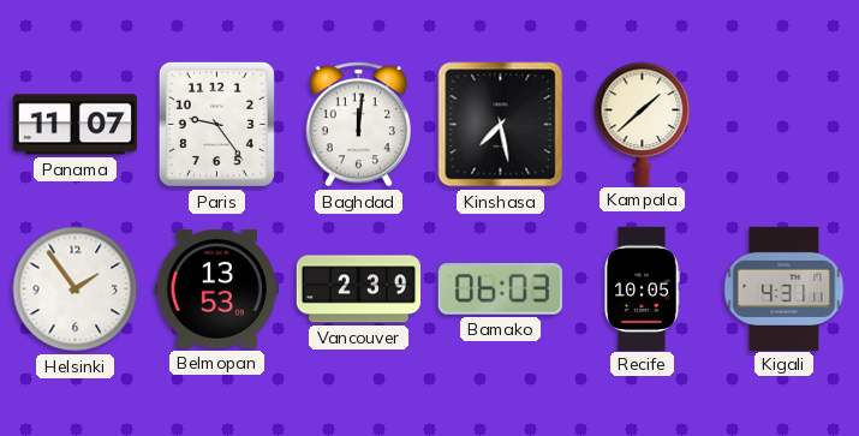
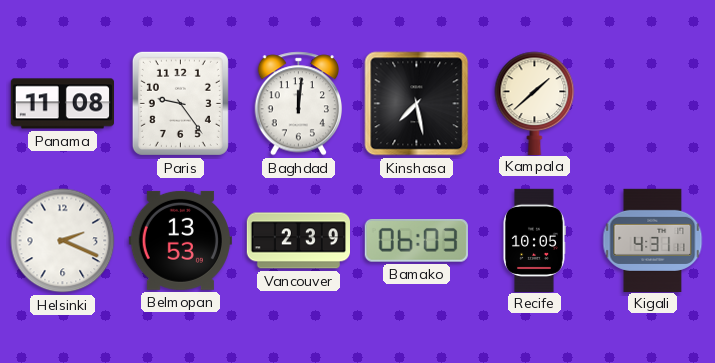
Panama: 11:07 -> 11:08
Helsinki: 1:54 -> 2:19
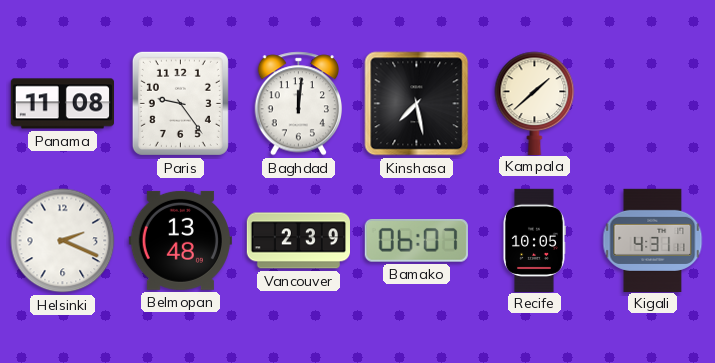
Belmopan: 13:53 -> 13:48
Bamako: 06:03 -> 06:07
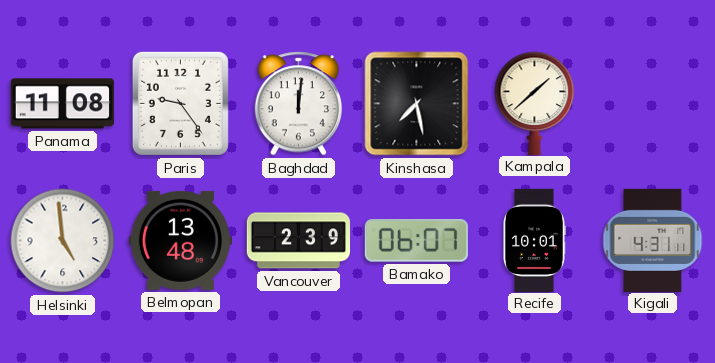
Helsinki: 2:19 -> 4:59
Recife: 10:05 -> 10:01
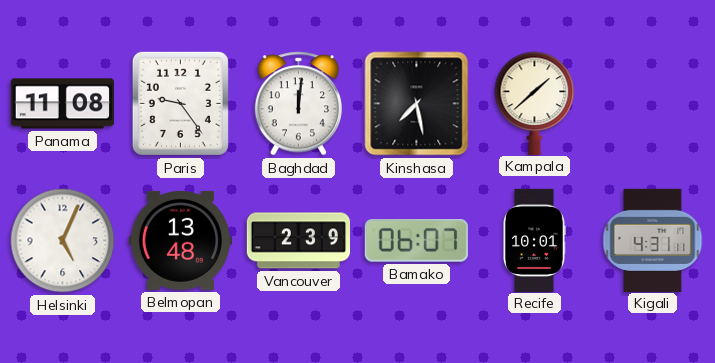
Helsinki: 4:59 -> 5:04
